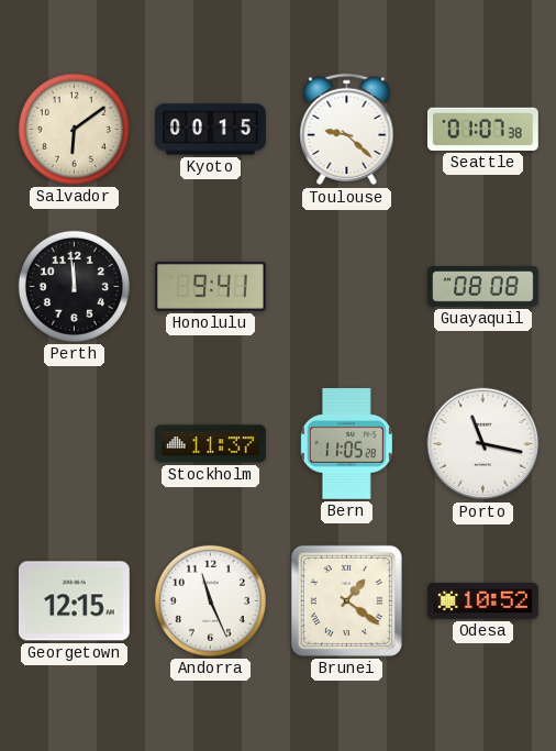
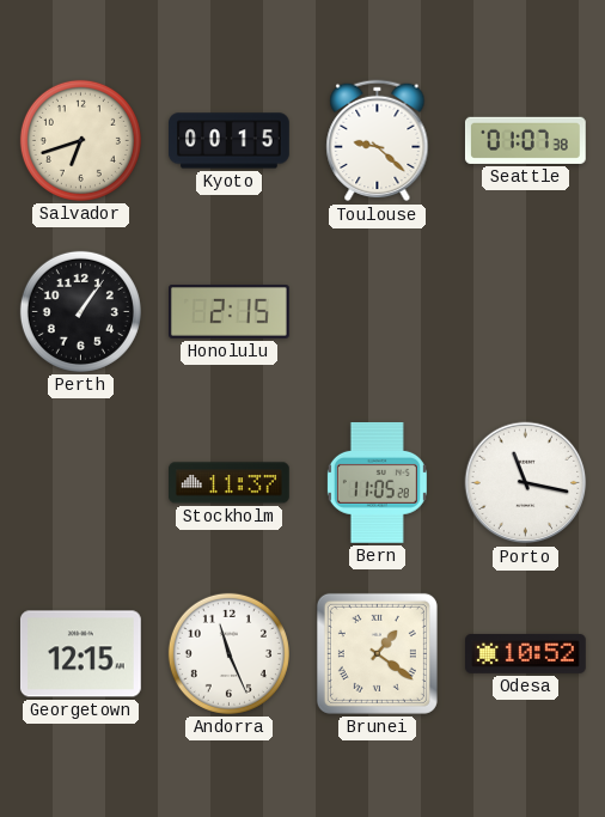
Salvador: 6:09 -> 6:42
Perth: 11:59 -> 1:06
Honolulu: 9:41 -> 2:15
Guayaquil: 08:08 -> none
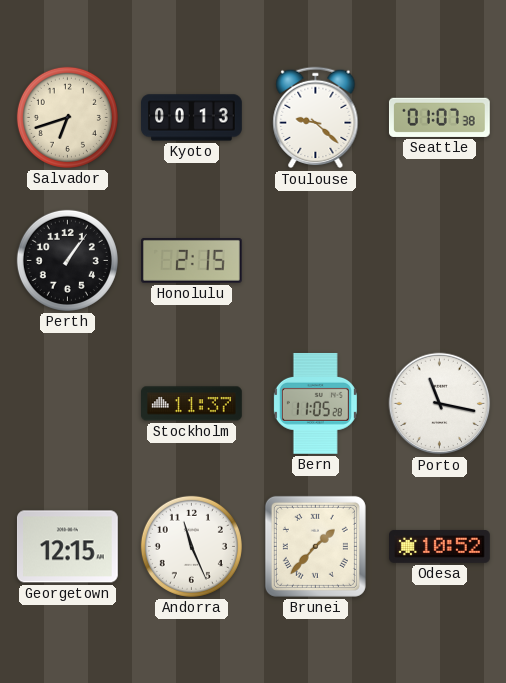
Kyoto: 00:15 -> 00:13
Brunei: 1:21 -> 1:37
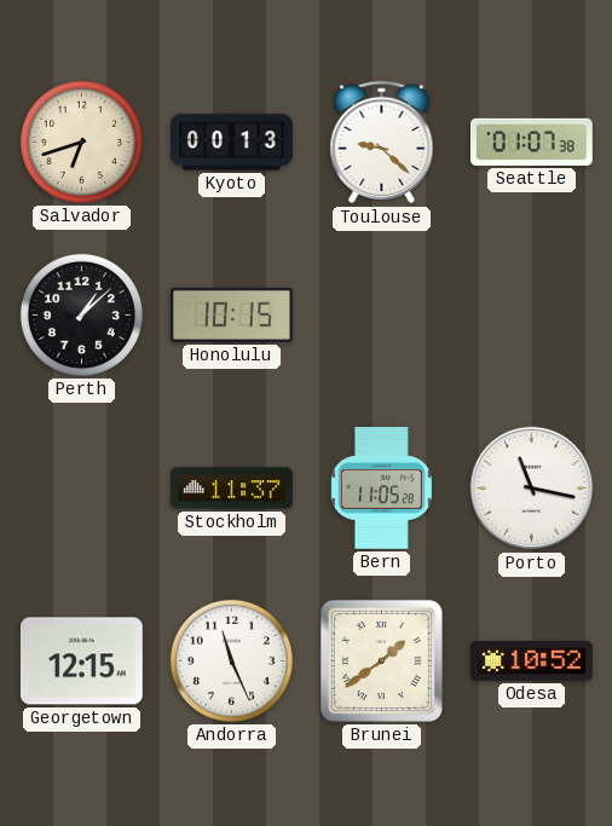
Perth: 1:06 -> 1:08
Honolulu: 2:15 -> 10:15
Brunei: 1:37 -> 1:39
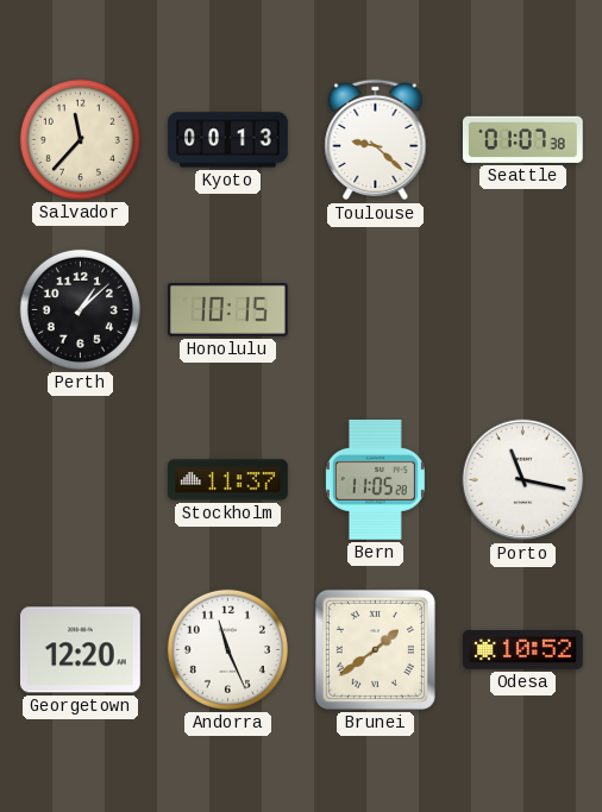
Salvador: 6:42 -> 11:37
Georgetown: 12:15 -> 12:20
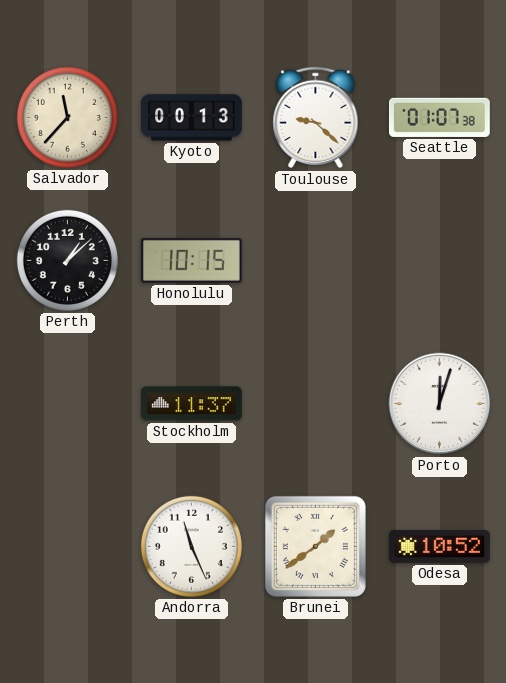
Bern: 11:05 -> none
Porto: 11:17 -> 12:03
Georgetown: 12:20 -> none
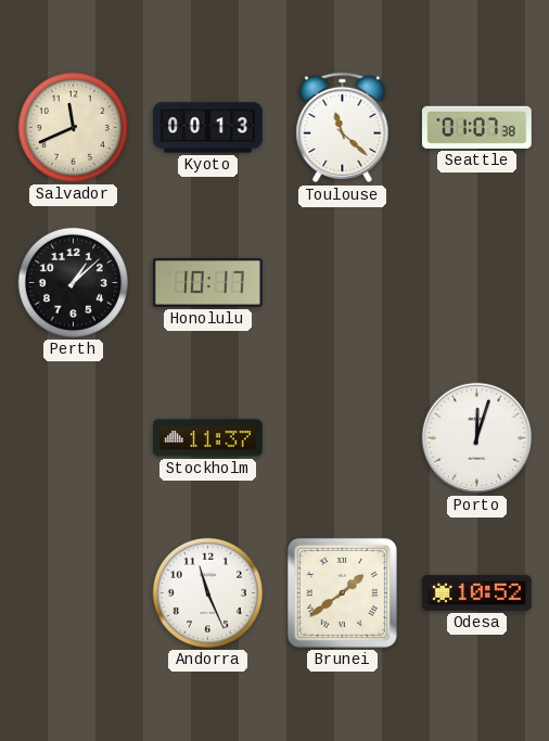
Salvador: 11:37 -> 11:41
Toulouse: 9:22 -> 11:22
Honolulu: 10:15 -> 10:17
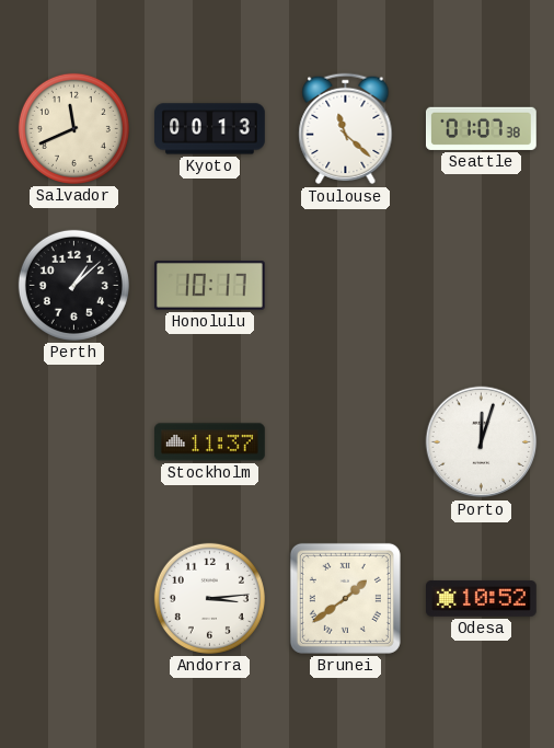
Andorra: 11:26 -> 3:14
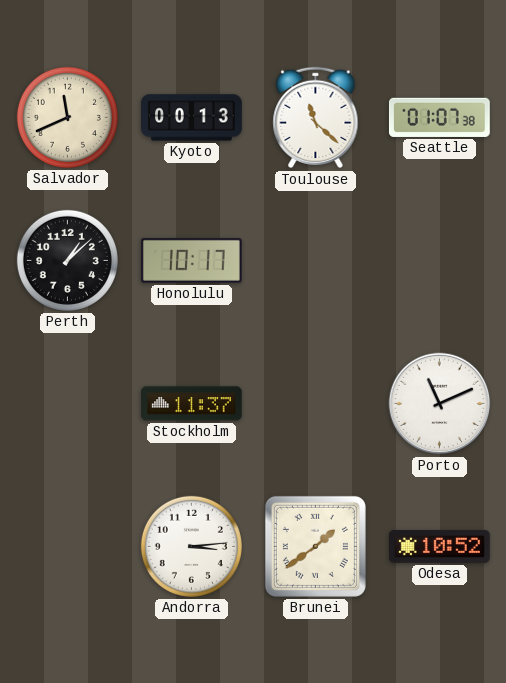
Porto: 12:03 -> 11:11
